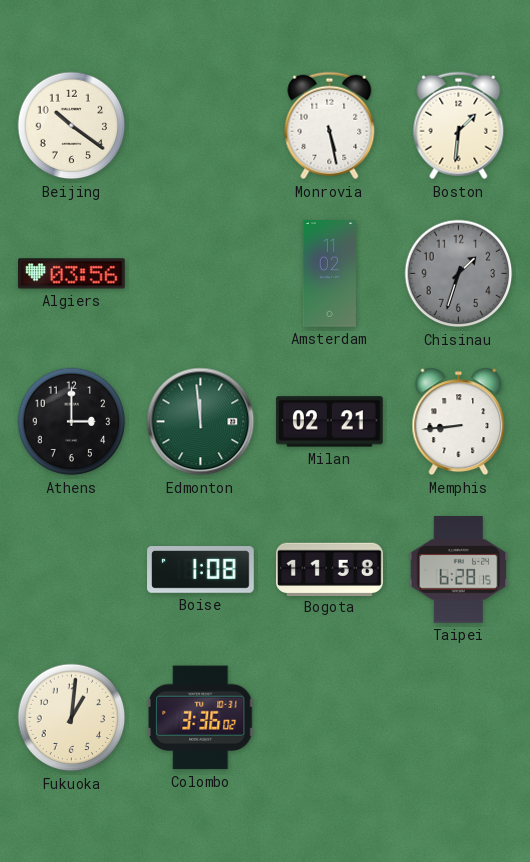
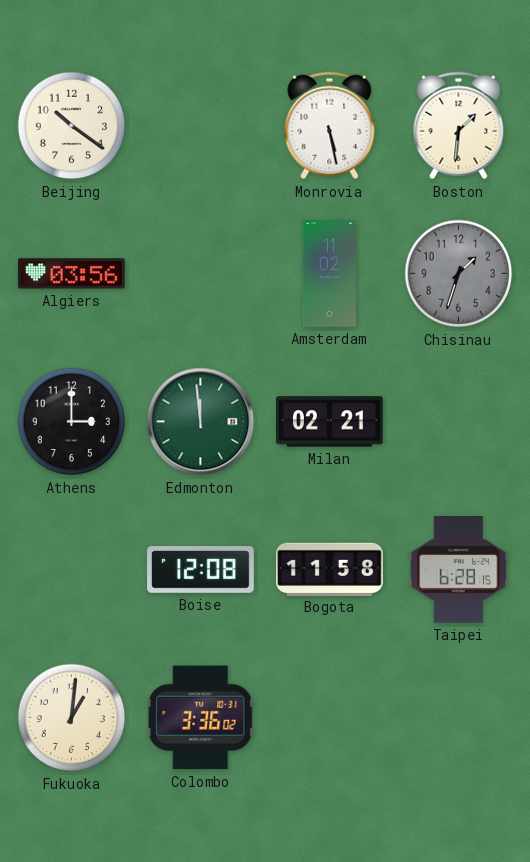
Memphis: 8:44 -> none
Boise: 1:08 -> 12:08
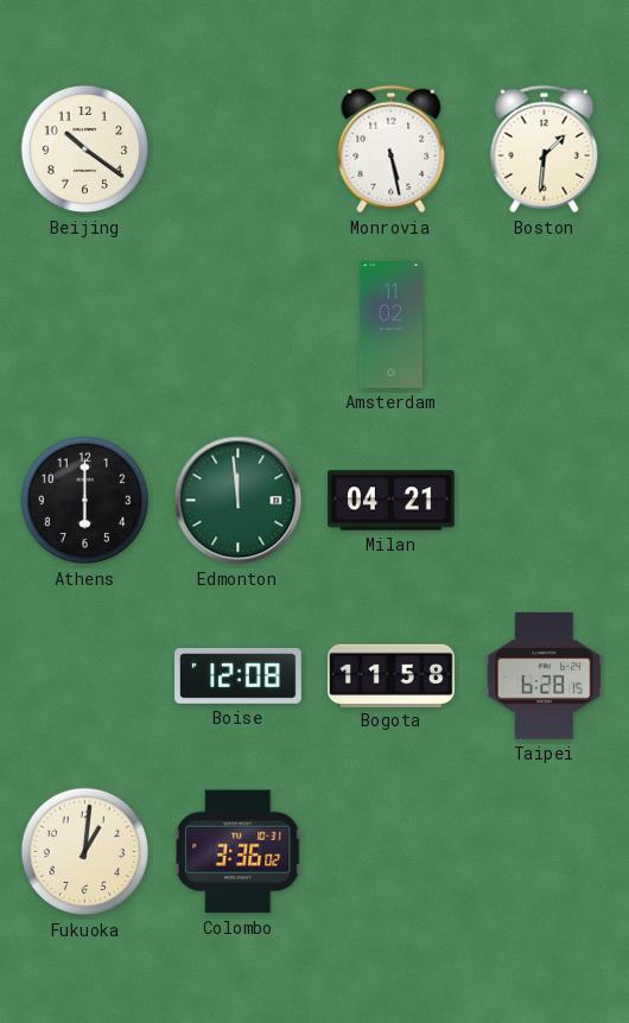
Algiers: 03:56 -> none
Chisinau: 1:33 -> none
Athens: 3:00 -> 6:00
Milan: 02:21 -> 04:21
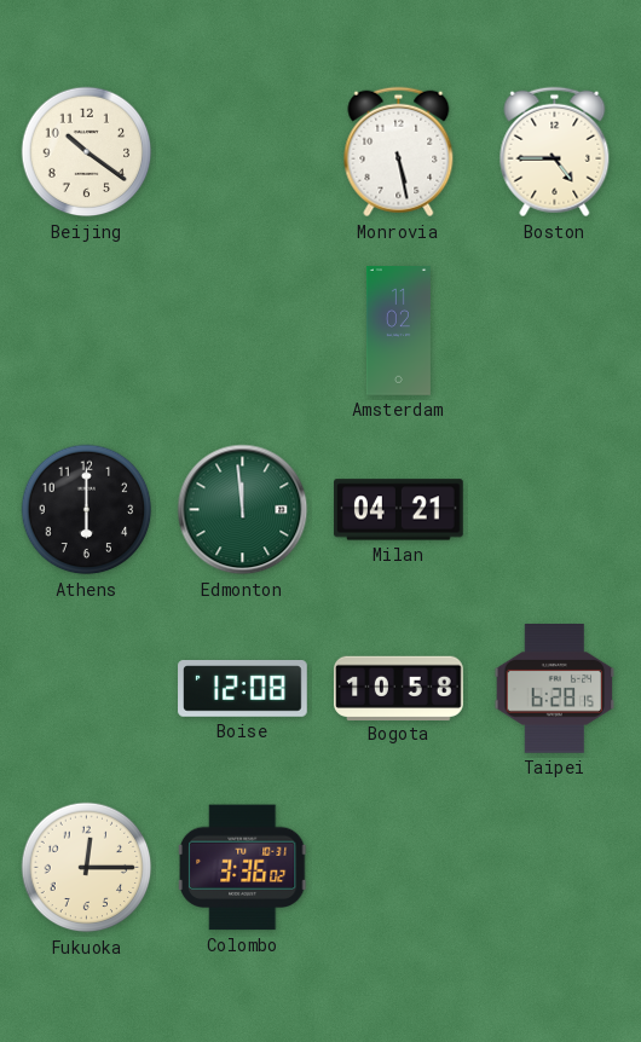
Boston: 1:31 -> 4:45
Bogota: 11:58 -> 10:58
Fukuoka: 1:01 -> 12:15
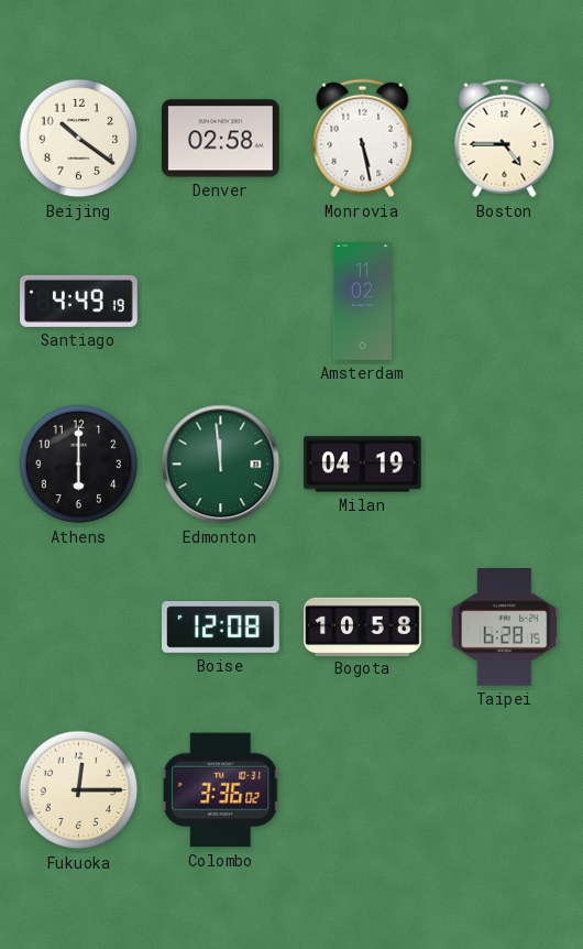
Denver: none -> 02:58
Santiago: none -> 4:49
Milan: 04:21 -> 04:19
